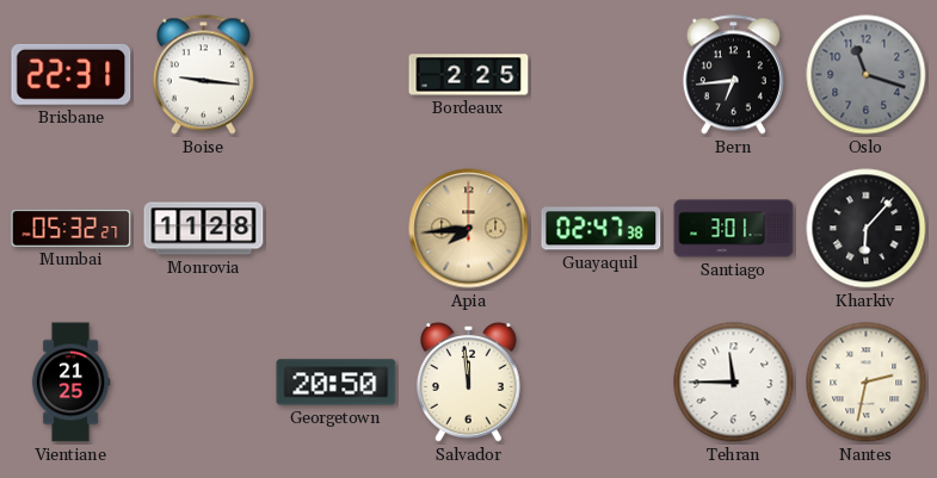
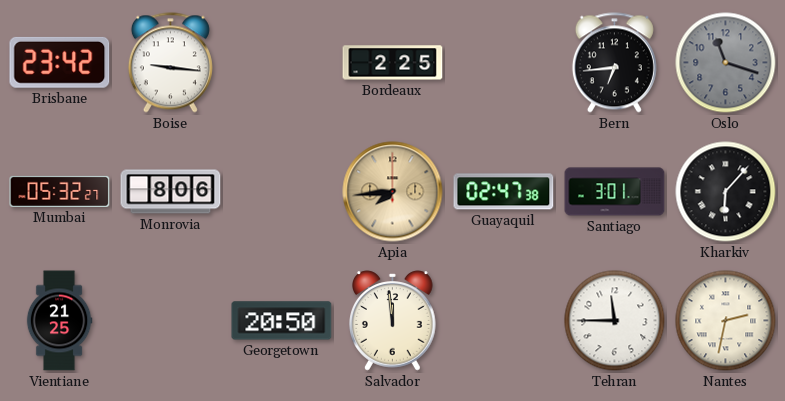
Brisbane: 22:31 -> 23:42
Monrovia: 11:28 -> 8:06
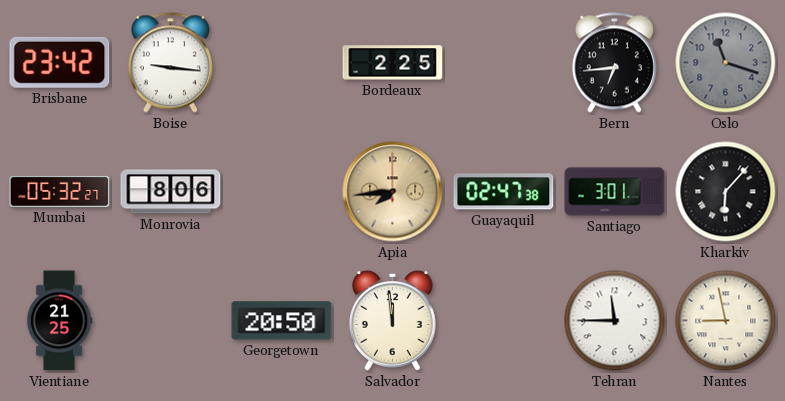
Nantes: 2:32 -> 8:58
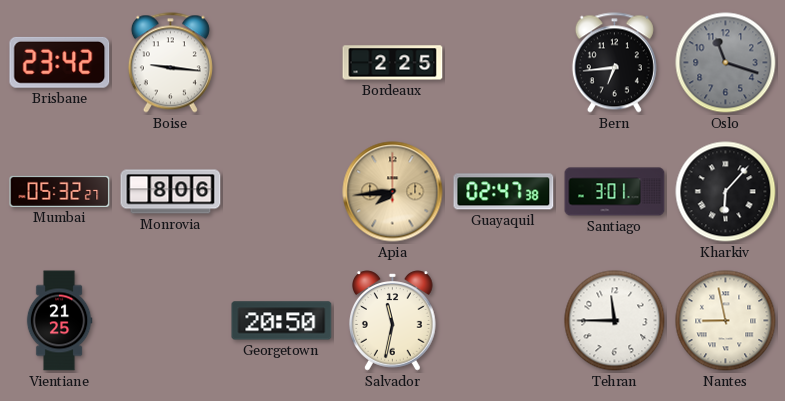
Salvador: 11:59 -> 11:32
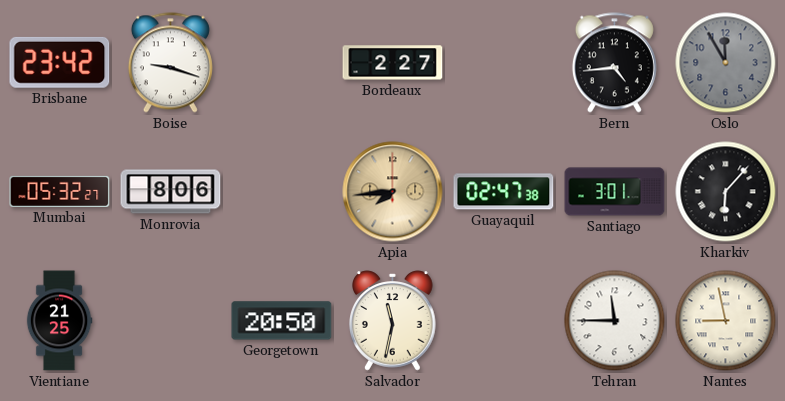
Boise: 9:16 -> 9:18
Bordeaux: 2:25 -> 2:27
Bern: 6:44 -> 4:44
Oslo: 11:18 -> 11:55
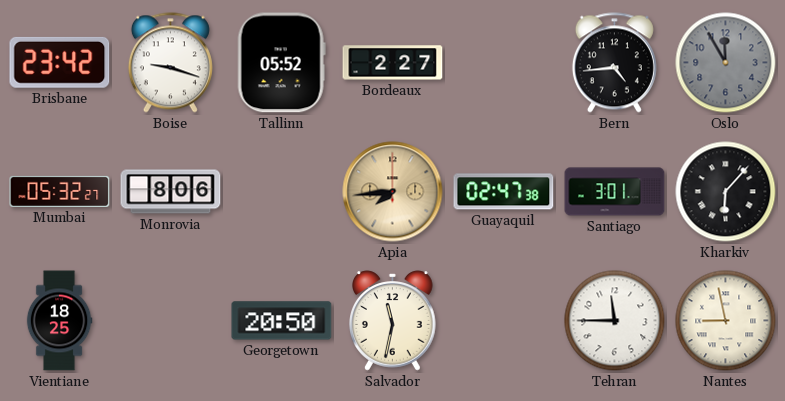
Tallinn: none -> 05:52
Vientiane: 21:25 -> 18:25
